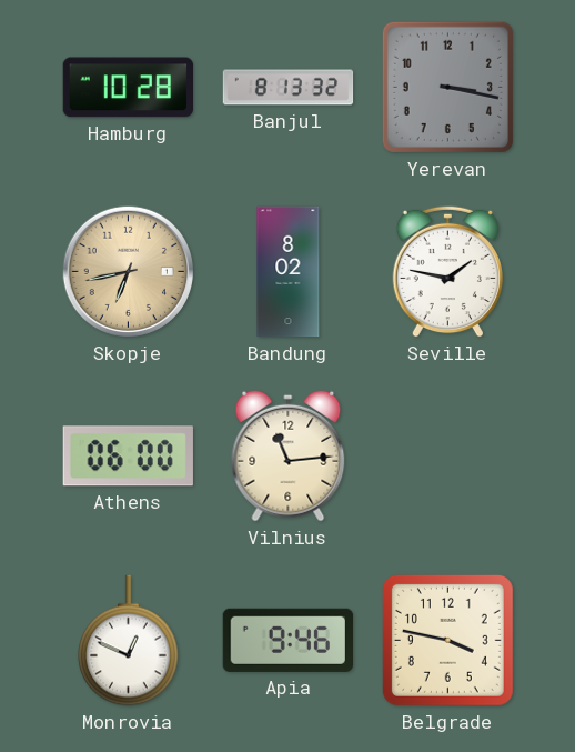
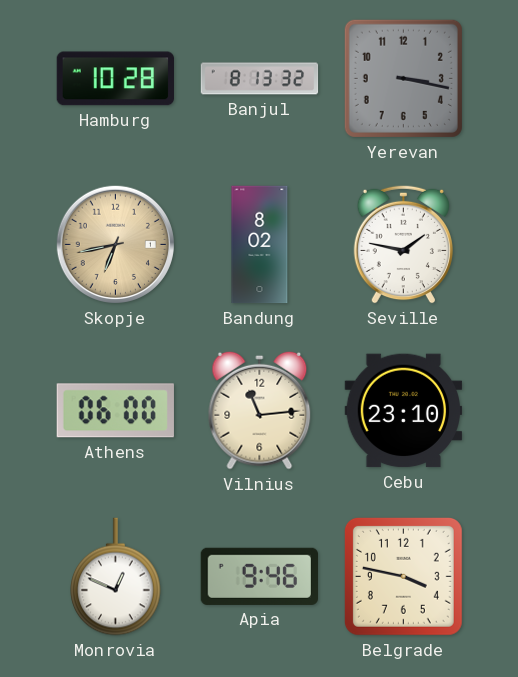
Cebu: none -> 23:10
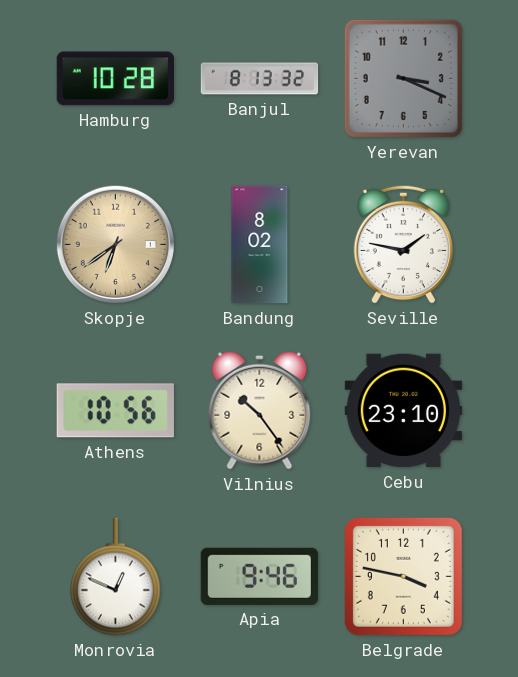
Yerevan: 3:17 -> 3:19
Skopje: 6:43 -> 6:39
Athens: 06:00 -> 10:56
Vilnius: 11:14 -> 10:24
